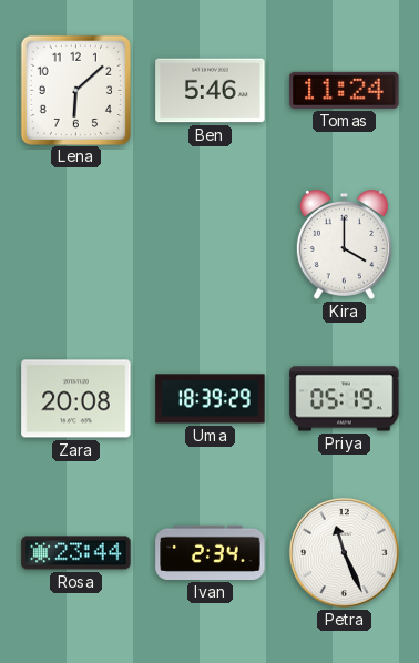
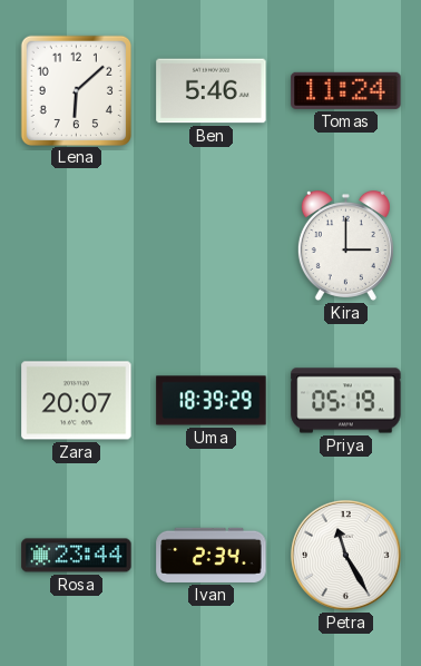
Kira: 4:00 -> 3:00
Zara: 20:08 -> 20:07
Petra: 11:26 -> 11:25
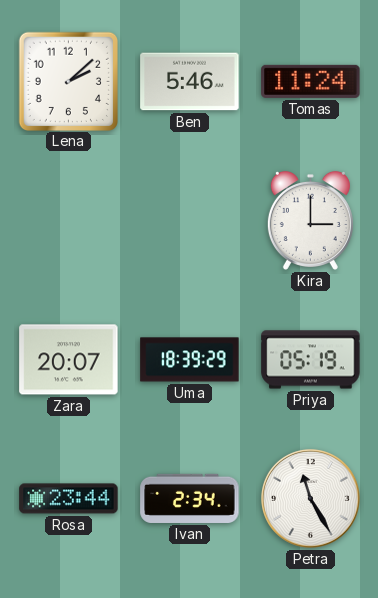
Lena: 6:08 -> 2:08
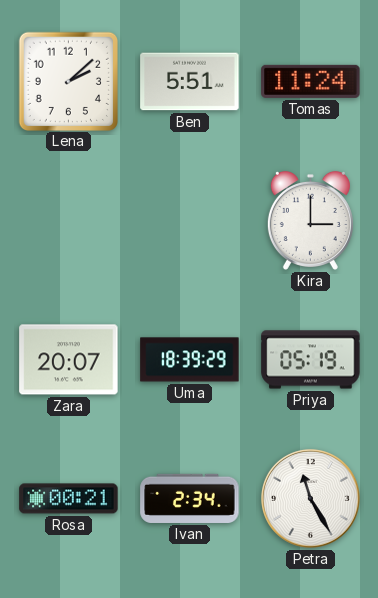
Ben: 5:46 -> 5:51
Rosa: 23:44 -> 00:21
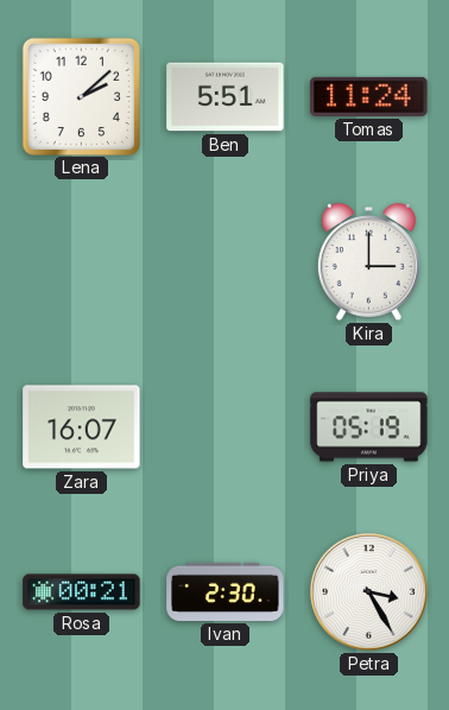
Zara: 20:07 -> 16:07
Uma: 18:39 -> none
Ivan: 2:34 -> 2:30
Petra: 11:25 -> 3:25
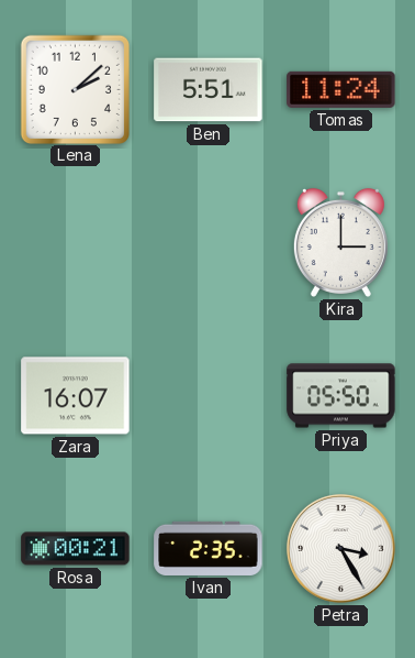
Priya: 05:19 -> 05:50
Ivan: 2:30 -> 2:35
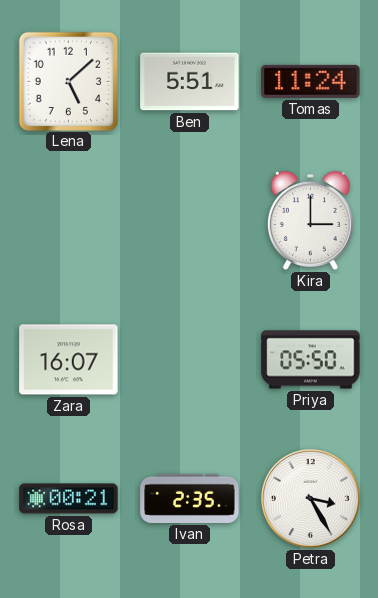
Lena: 2:08 -> 5:08
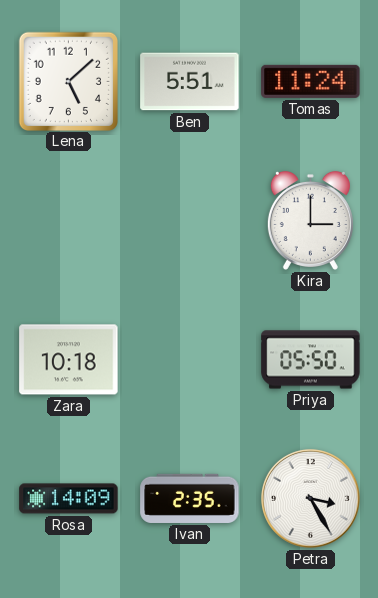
Zara: 16:07 -> 10:18
Rosa: 00:21 -> 14:09
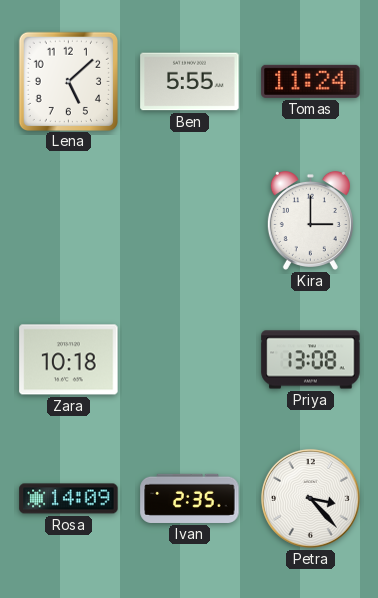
Ben: 5:51 -> 5:55
Priya: 05:50 -> 13:08
Petra: 3:25 -> 3:23
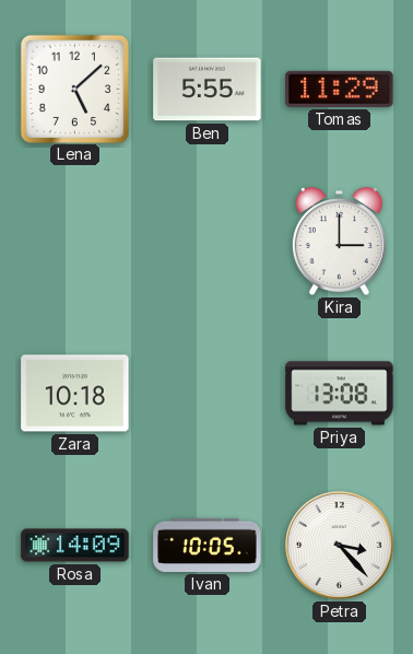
Tomas: 11:24 -> 11:29
Ivan: 2:35 -> 10:05
